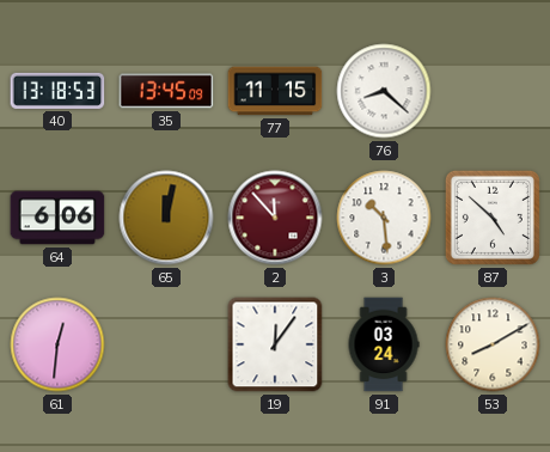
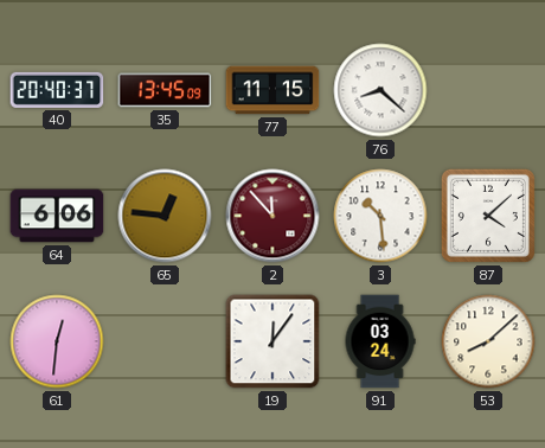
40: 13:18 -> 20:40
65: 12:02 -> 12:46
87: 4:52 -> 4:08
53: 8:10 -> 8:08
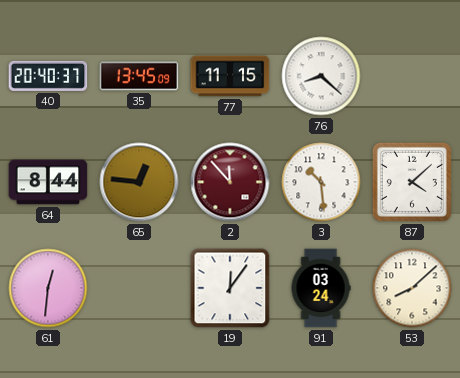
64: 6:06 -> 8:44
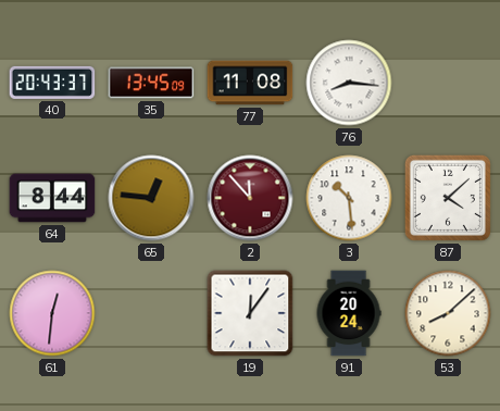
40: 20:40 -> 20:43
77: 11:15 -> 11:08
76: 8:22 -> 8:16
91: 03:24 -> 20:24
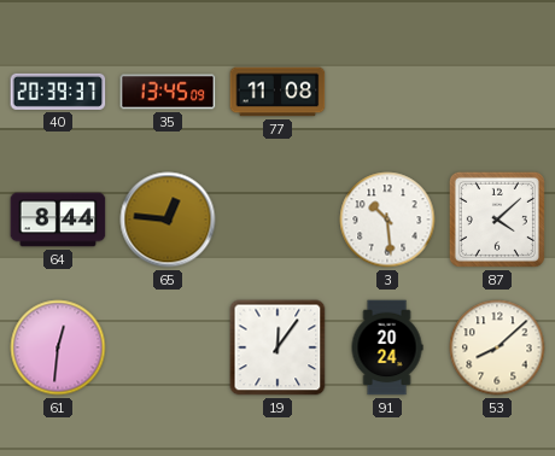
40: 20:43 -> 20:39
76: 8:16 -> none
2: 11:53 -> none
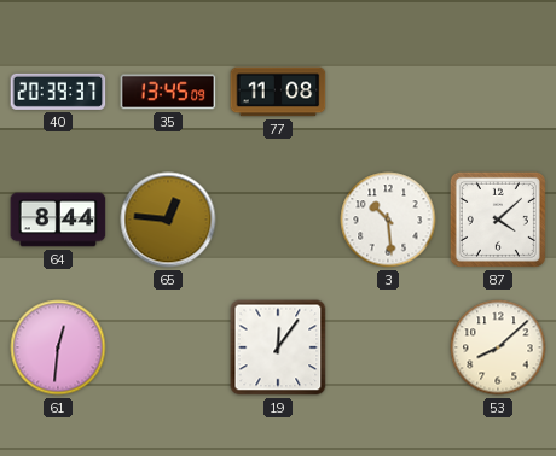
91: 20:24 -> none
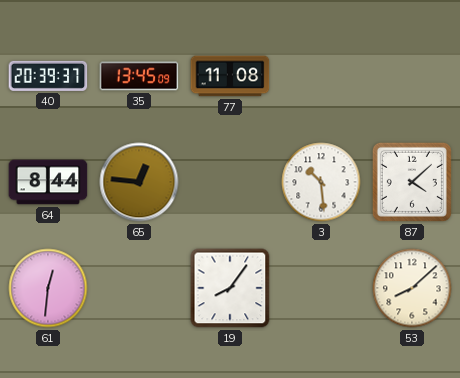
19: 12:06 -> 8:06
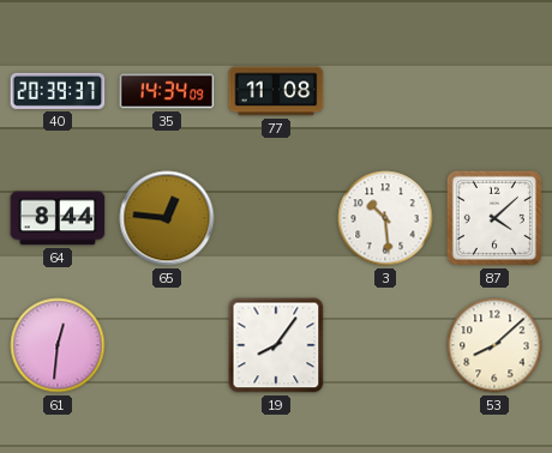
35: 13:45 -> 14:34
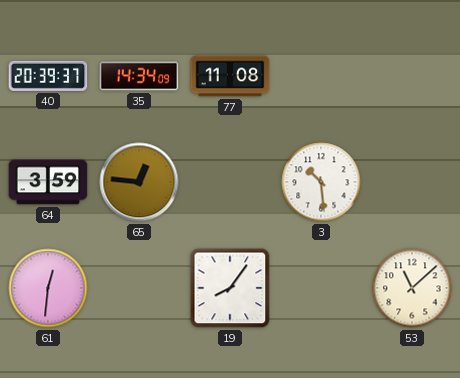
64: 8:44 -> 3:59
87: 4:08 -> none
53: 8:08 -> 11:08
